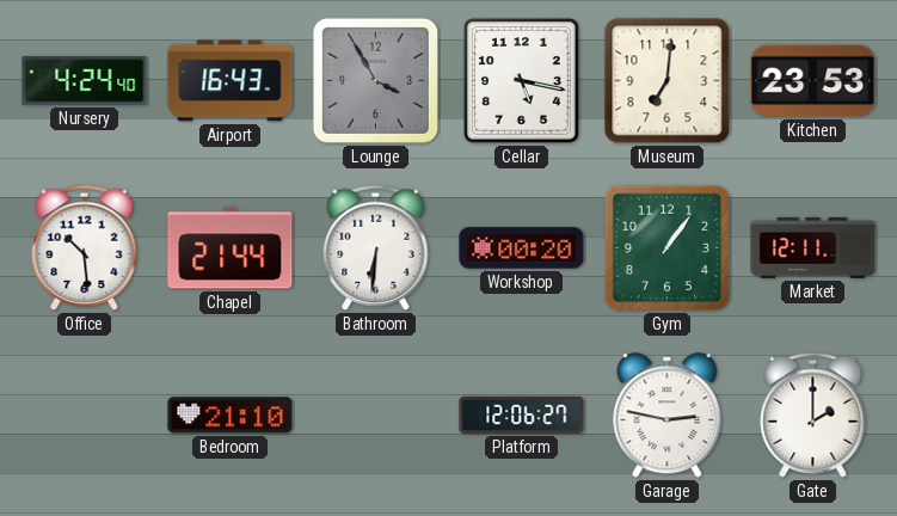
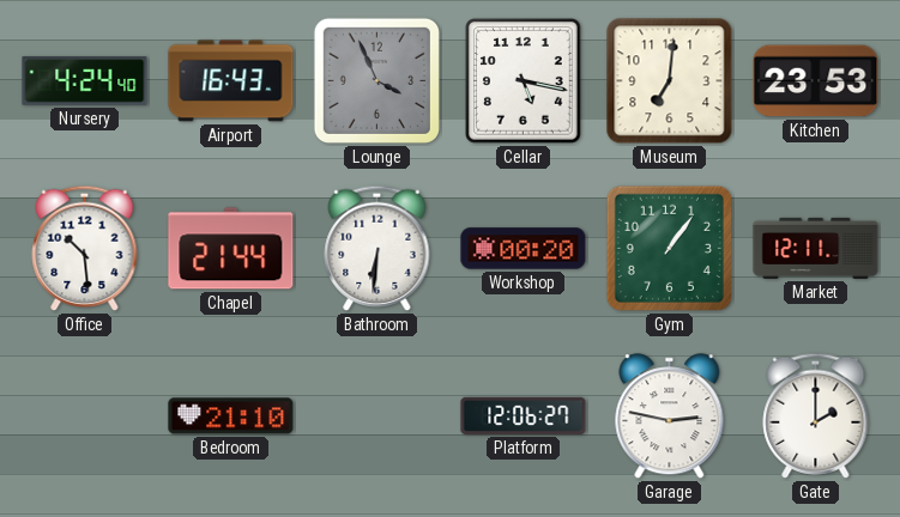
Lounge: 3:55 -> 3:56
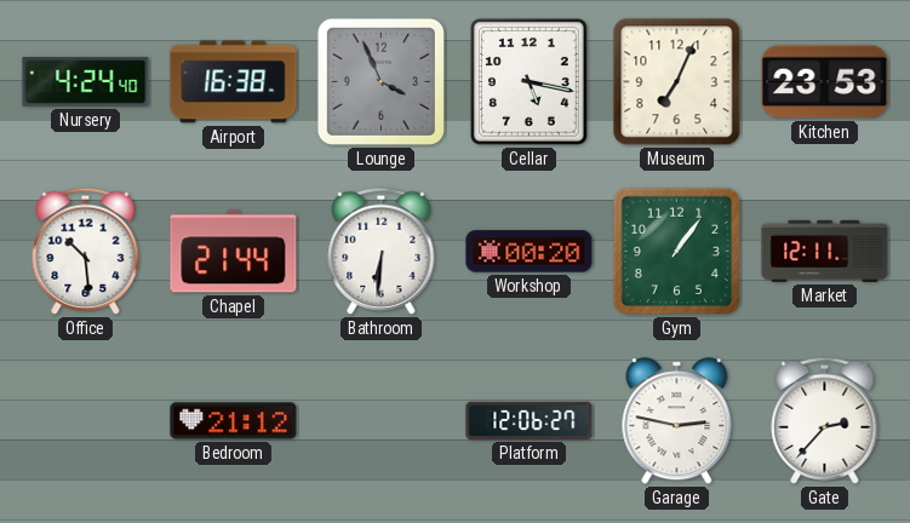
Airport: 16:43 -> 16:38
Museum: 7:01 -> 7:04
Bedroom: 21:10 -> 21:12
Gate: 2:00 -> 2:37
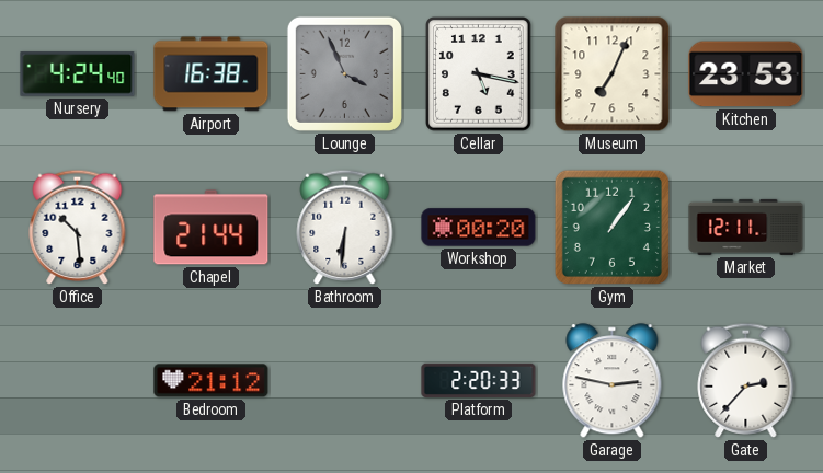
Platform: 12:06 -> 2:20
